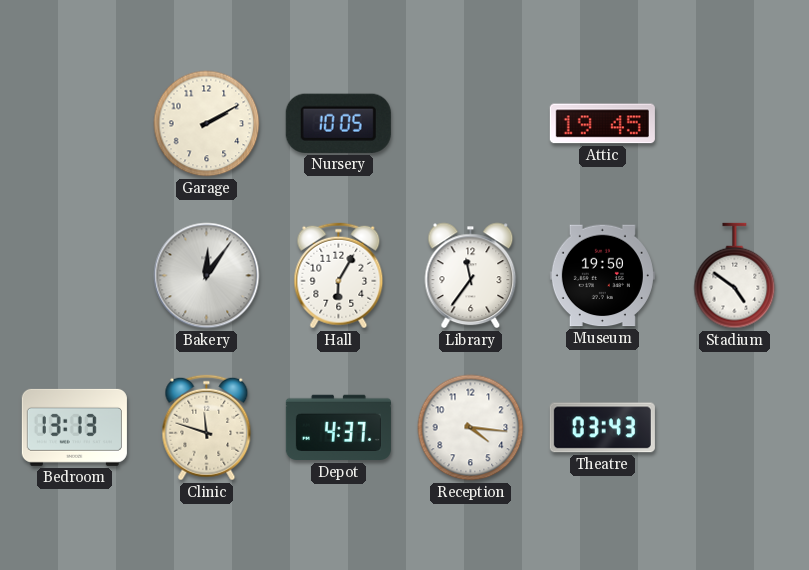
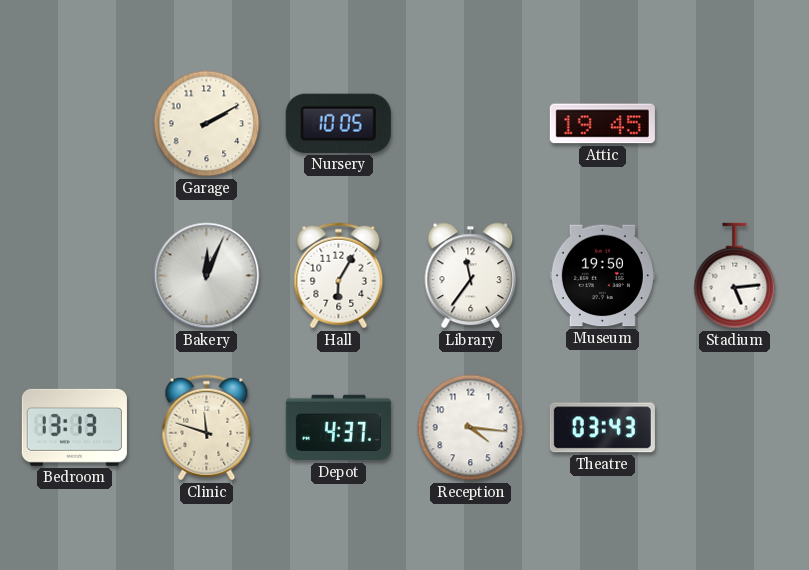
Bakery: 12:06 -> 12:04
Stadium: 4:51 -> 5:14
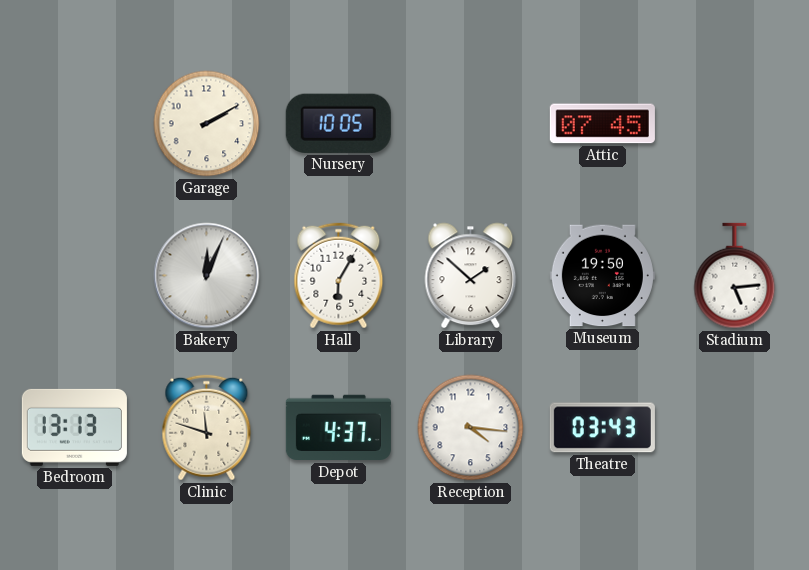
Attic: 19:45 -> 07:45
Library: 11:36 -> 1:52
